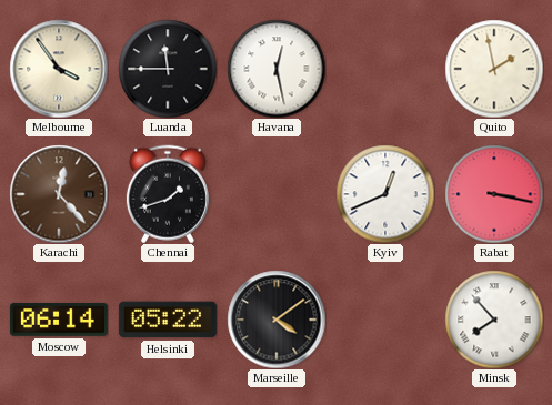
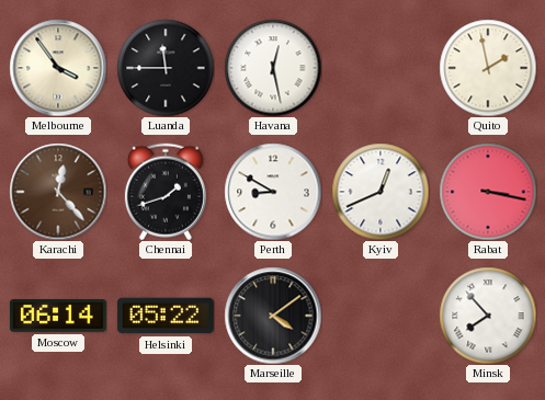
Perth: none -> 8:50
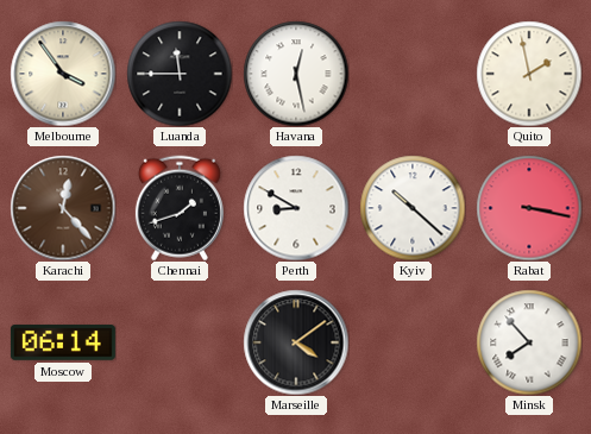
Kyiv: 12:41 -> 10:22
Helsinki: 05:22 -> none
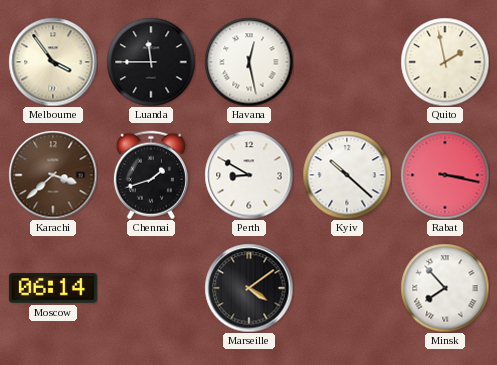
Karachi: 12:23 -> 3:38
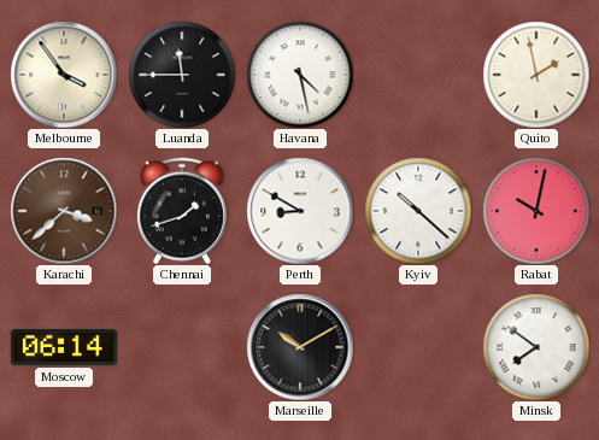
Havana: 12:28 -> 4:28
Rabat: 3:17 -> 10:02
Marseille: 4:09 -> 10:10
Minsk: 7:53 -> 7:51
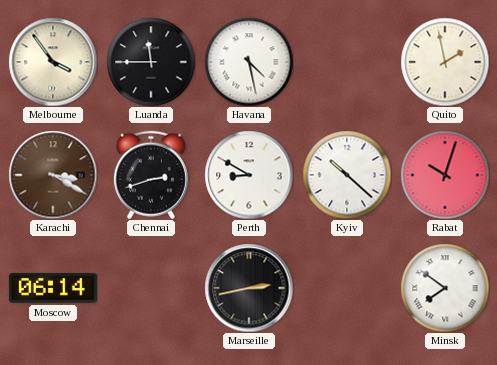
Karachi: 3:38 -> 3:20
Chennai: 1:42 -> 2:42
Rabat: 10:02 -> 10:03
Marseille: 10:10 -> 2:43
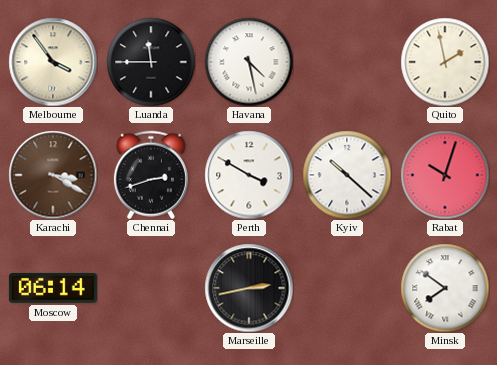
Perth: 8:50 -> 3:50
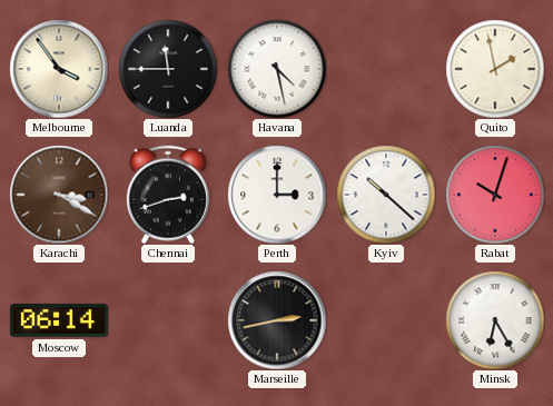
Perth: 3:50 -> 3:00
Minsk: 7:51 -> 6:25
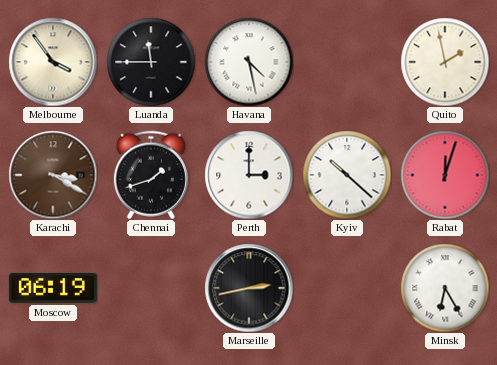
Chennai: 2:42 -> 1:42
Rabat: 10:03 -> 12:03
Moscow: 06:14 -> 06:19
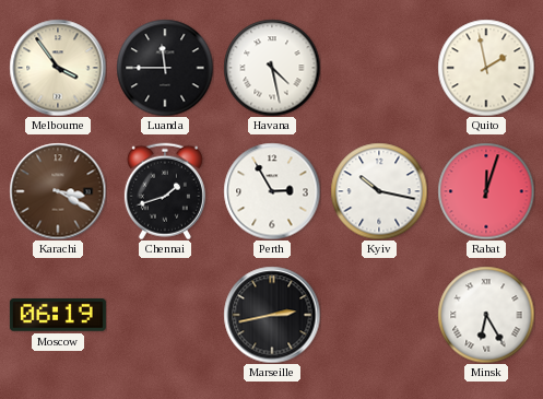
Perth: 3:00 -> 2:55
Kyiv: 10:22 -> 10:17
